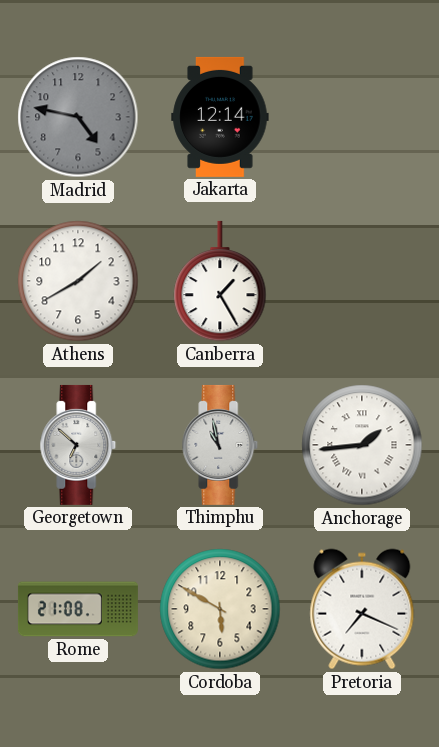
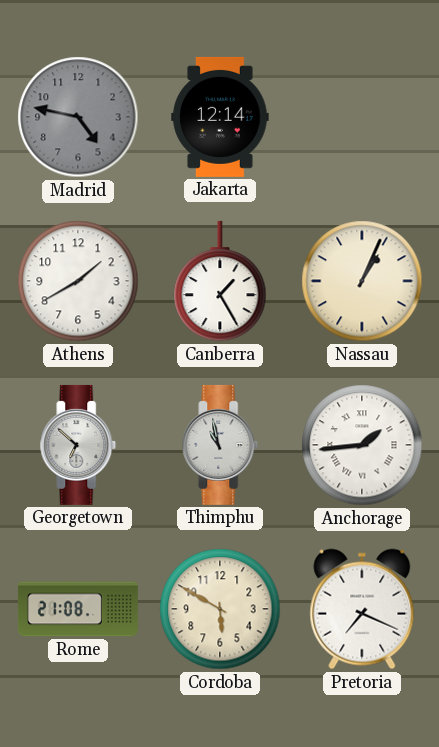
Nassau: none -> 1:04
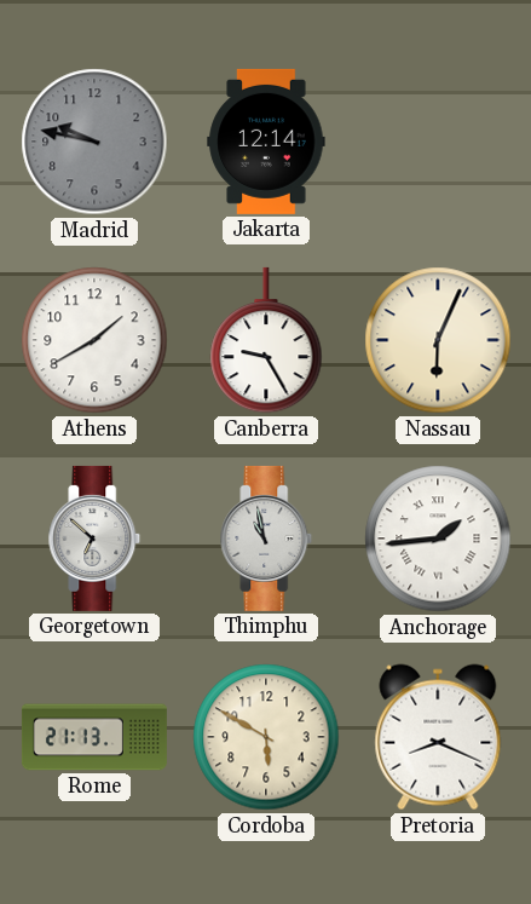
Madrid: 4:47 -> 9:47
Canberra: 1:25 -> 9:25
Nassau: 1:04 -> 6:04
Rome: 21:08 -> 21:13
Pretoria: 7:19 -> 8:19
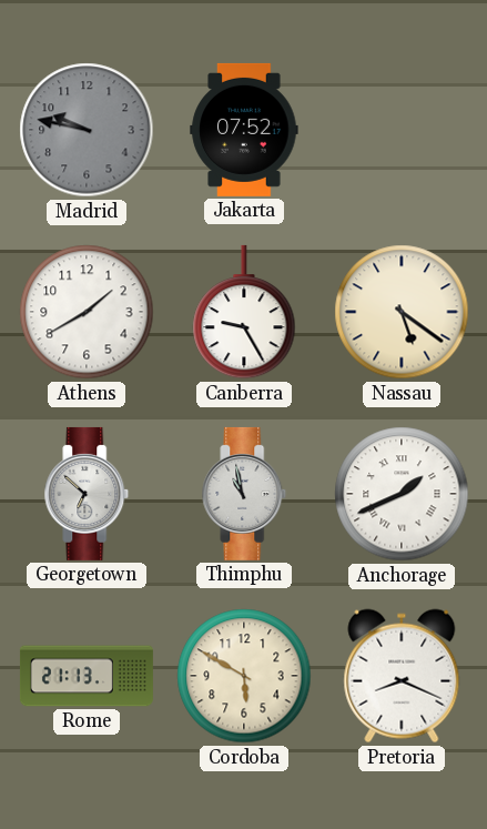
Jakarta: 12:14 -> 07:52
Nassau: 6:04 -> 5:21
Anchorage: 1:44 -> 1:41
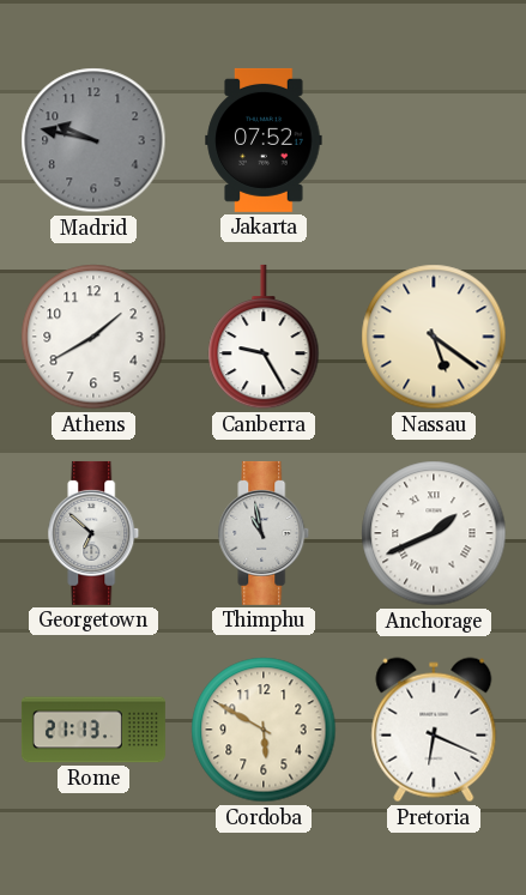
Pretoria: 8:19 -> 6:19
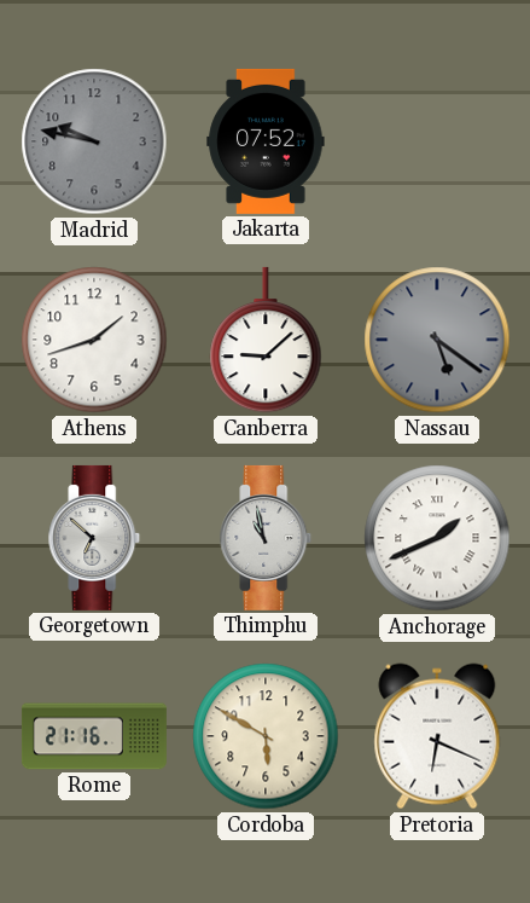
Athens: 1:40 -> 1:42
Canberra: 9:25 -> 9:08
Nassau dial: cream -> grey
Rome: 21:13 -> 21:16
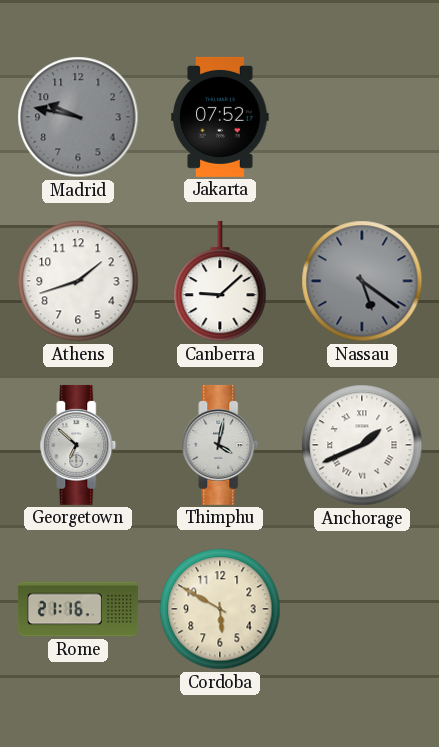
Thimphu: 10:58 -> 4:02
Pretoria: 6:19 -> none
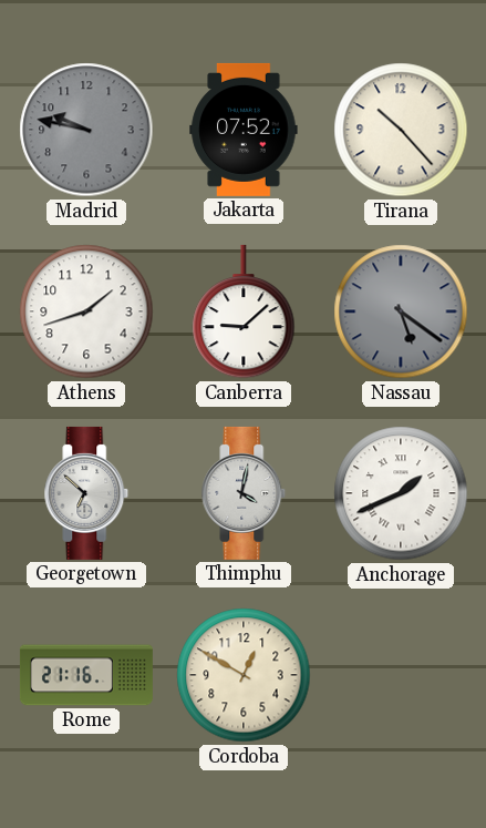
Tirana: none -> 10:23
Cordoba: 5:50 -> 12:50
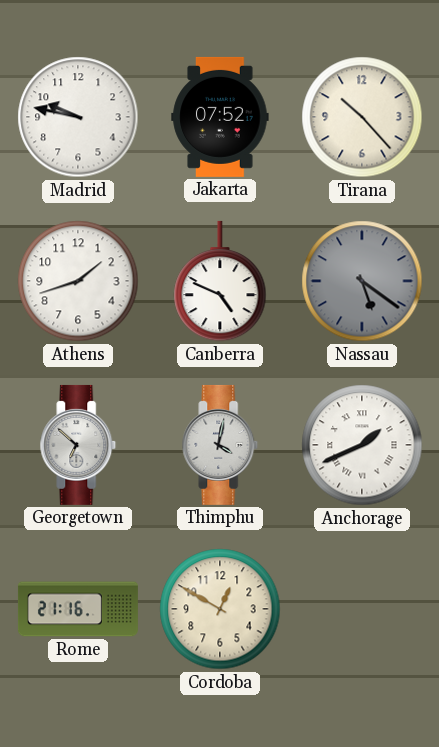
Madrid dial: grey -> white
Canberra: 9:08 -> 4:49
